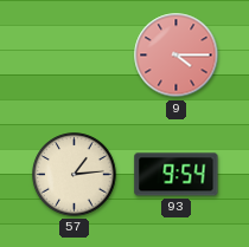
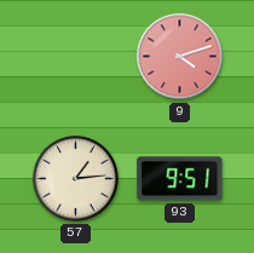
9: 4:15 -> 4:12
93: 9:54 -> 9:51
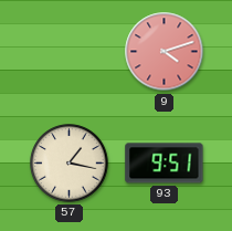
57: 1:14 -> 1:17
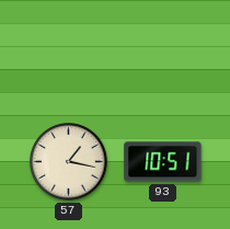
9: 4:12 -> none
93: 9:51 -> 10:51
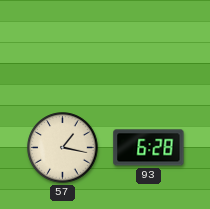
93: 10:51 -> 6:28
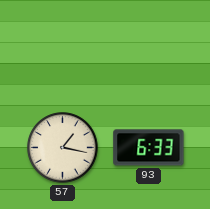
93: 6:28 -> 6:33
